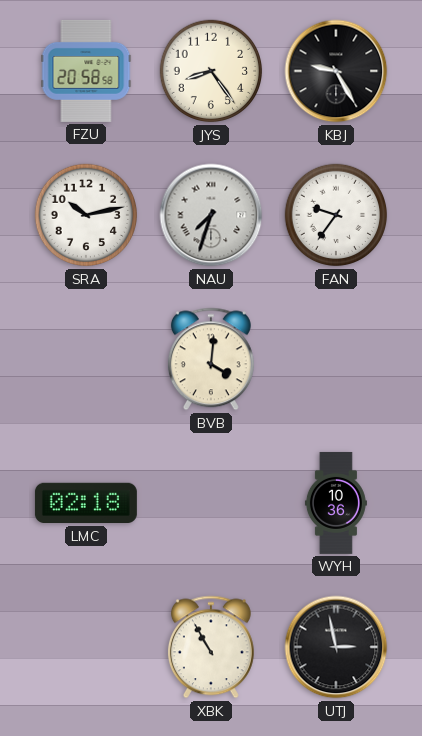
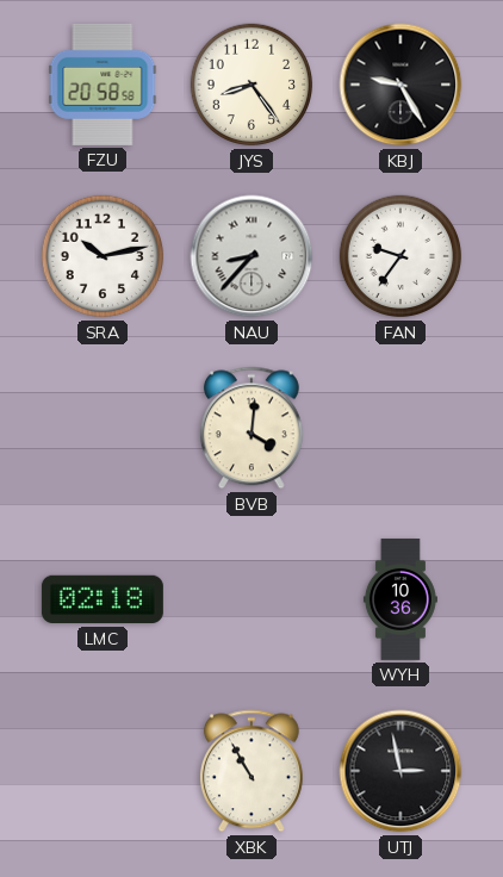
NAU: 7:33 -> 8:37
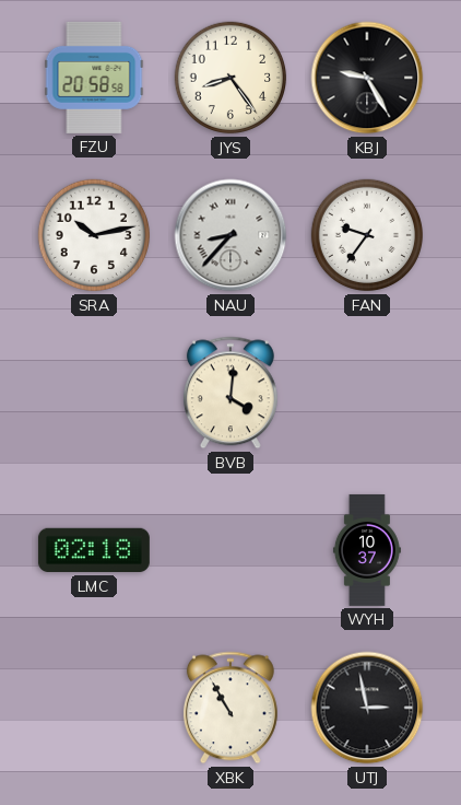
WYH: 10:36 -> 10:37
